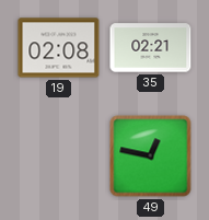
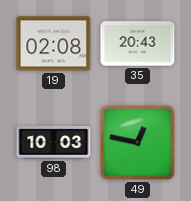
35: 02:21 -> 20:43
98: none -> 10:03
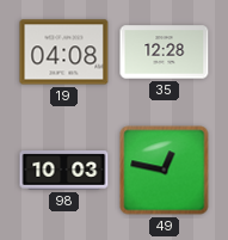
19: 02:08 -> 04:08
35: 20:43 -> 12:28
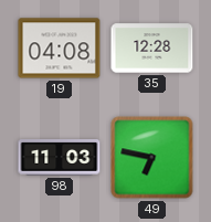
98: 10:03 -> 11:03
49: 12:47 -> 6:47
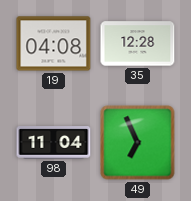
98: 11:03 -> 11:04
49: 6:47 -> 6:56
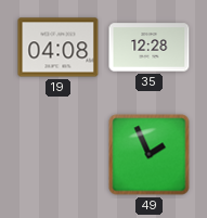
98: 11:04 -> none
49: 6:56 -> 1:56
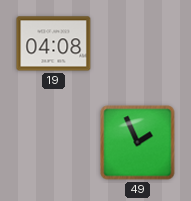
35: 12:28 -> none
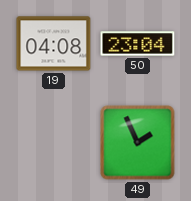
50: none -> 23:04
